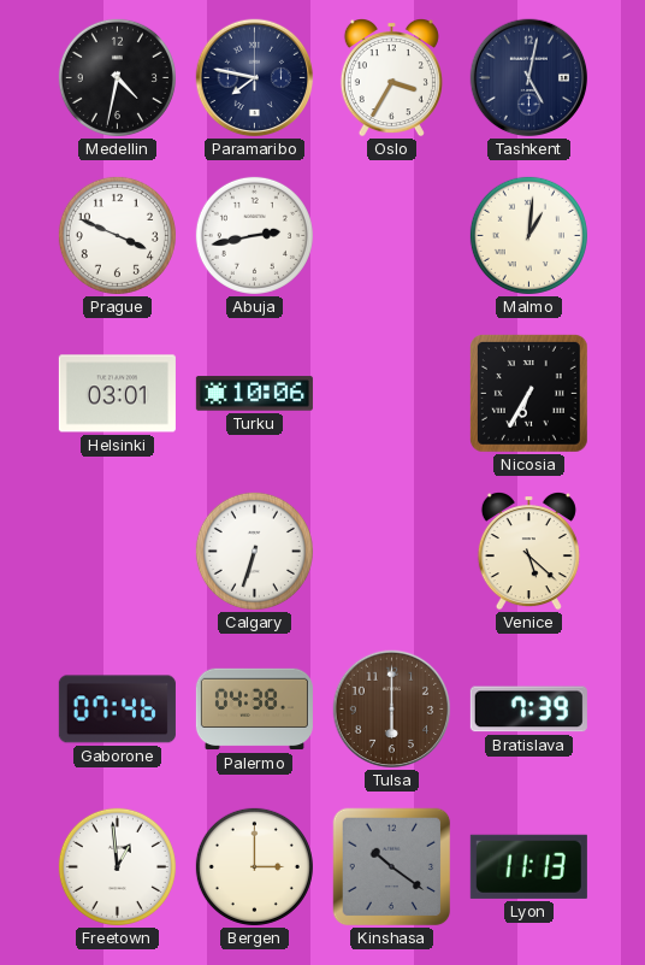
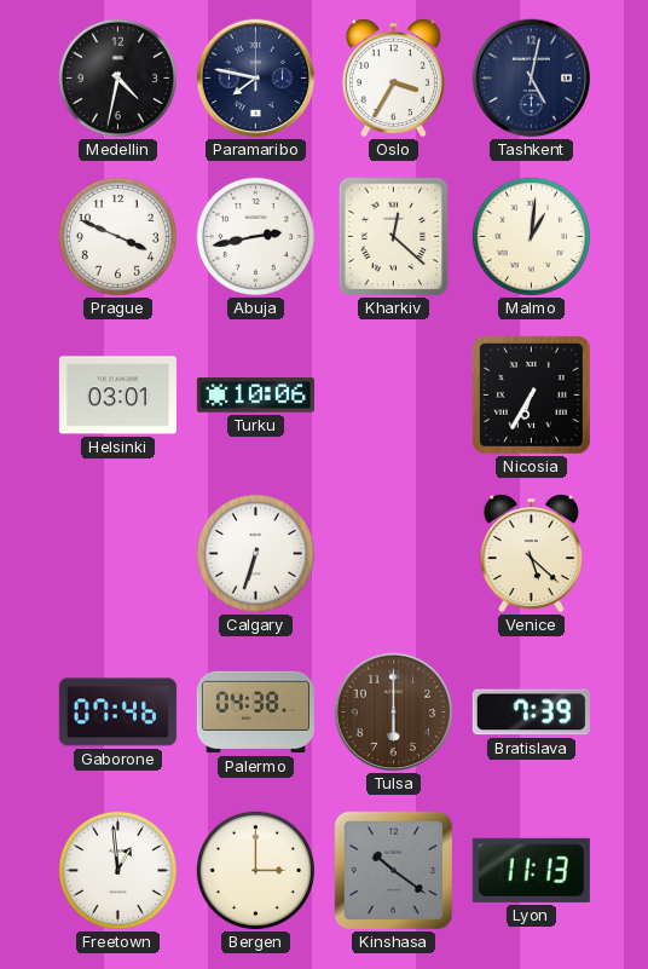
Kharkiv: none -> 12:22
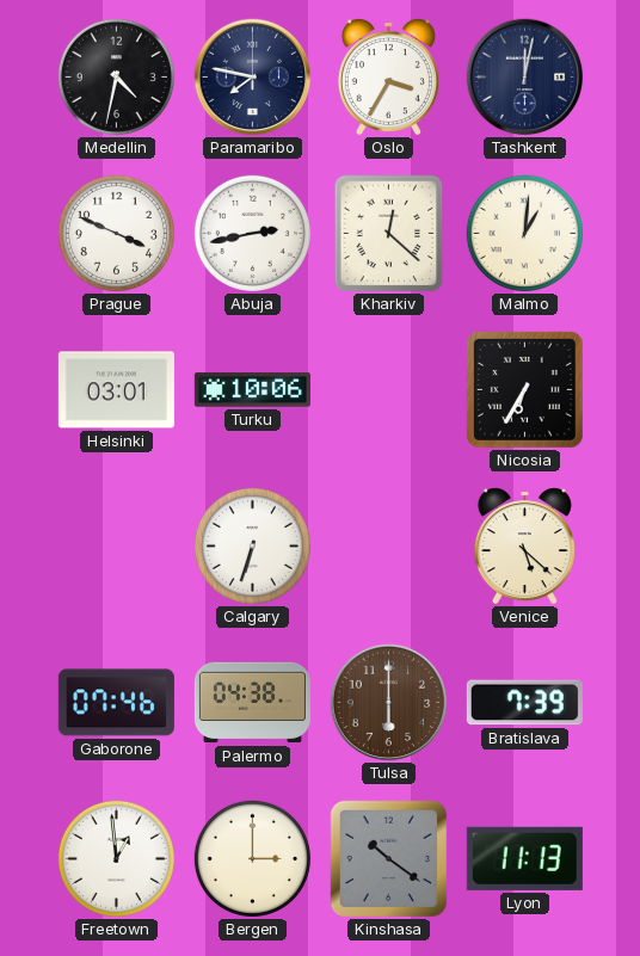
Tashkent: 5:02 -> 12:02
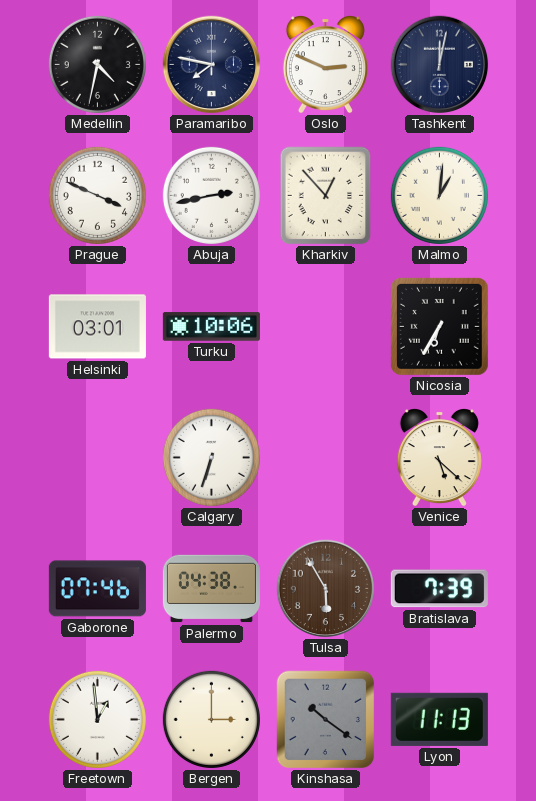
Oslo: 3:35 -> 2:49
Kharkiv: 12:22 -> 12:53
Tulsa: 6:00 -> 5:55
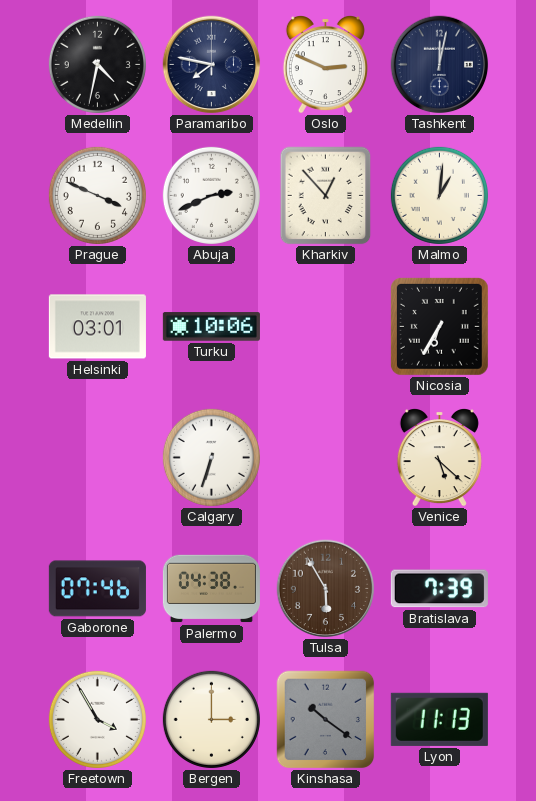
Abuja: 2:43 -> 2:41
Freetown: 12:59 -> 3:55
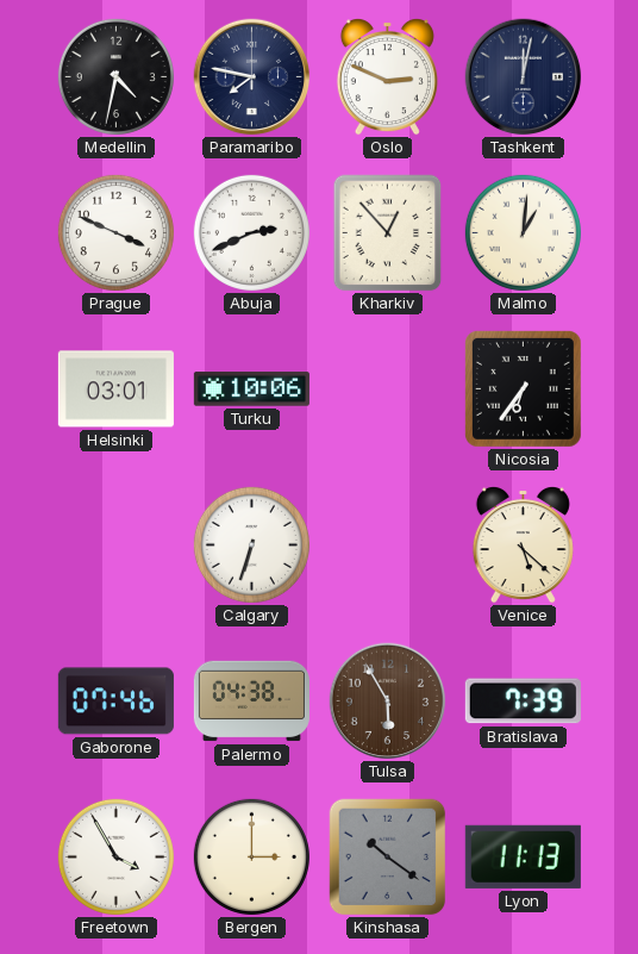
Nicosia: 6:35 -> 6:36
